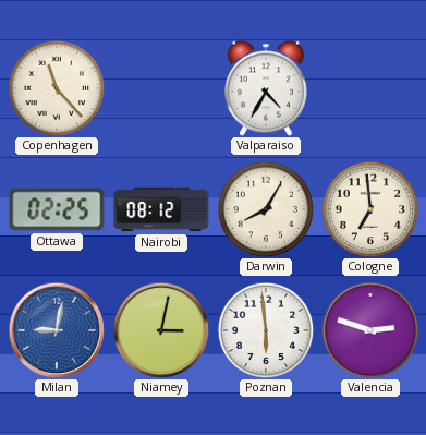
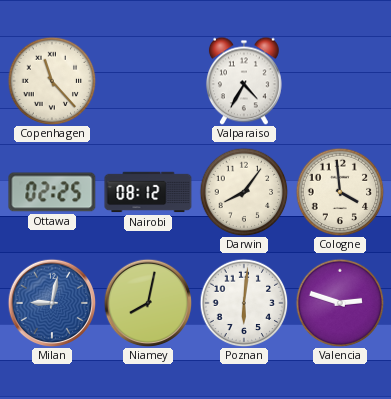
Darwin: 8:05 -> 8:06
Cologne: 6:59 -> 3:59
Niamey: 3:02 -> 8:02
Poznan: 5:59 -> 6:01
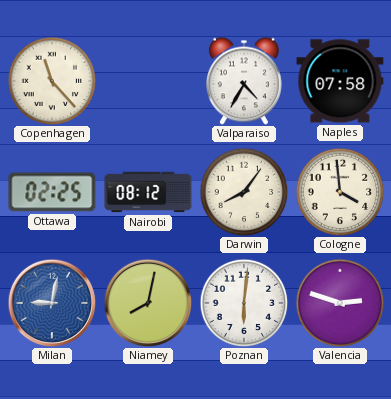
Naples: none -> 07:58
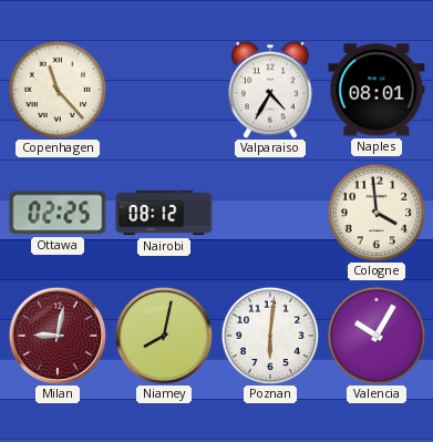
Naples: 07:58 -> 08:01
Darwin: 8:06 -> none
Milan dial: blue -> burgundy
Valencia: 2:48 -> 10:05
